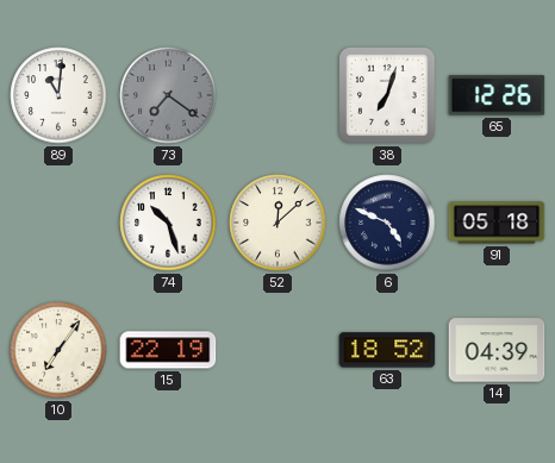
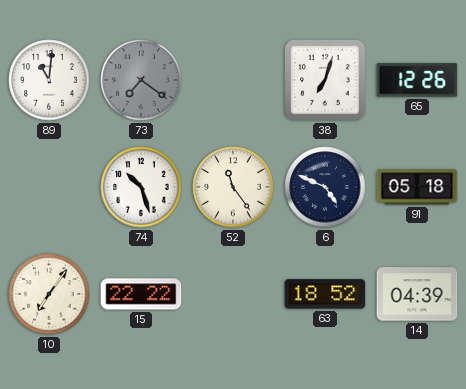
52: 12:08 -> 11:24
15: 22:19 -> 22:22
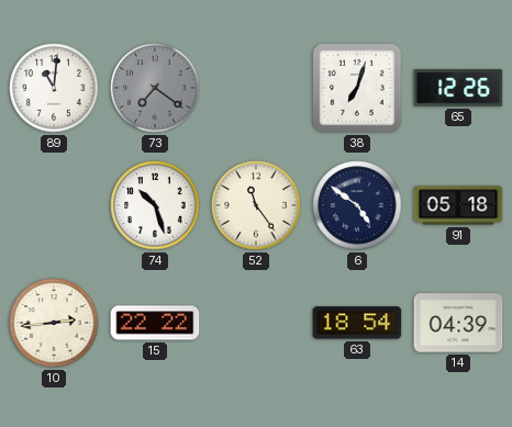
6: 4:49 -> 4:51
10: 7:06 -> 2:44
63: 18:52 -> 18:54
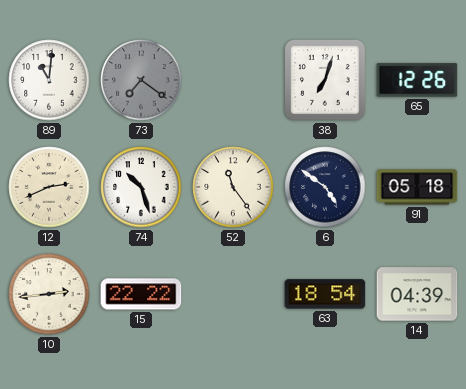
12: none -> 2:41
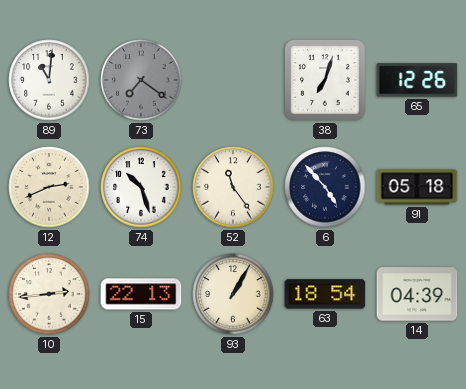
6: 4:51 -> 4:53
15: 22:22 -> 22:13
93: none -> 1:05
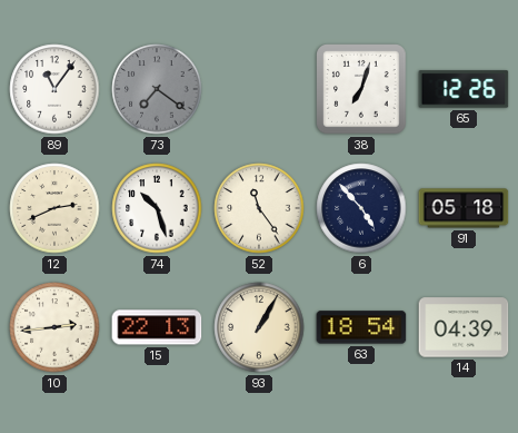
89: 11:01 -> 11:06
